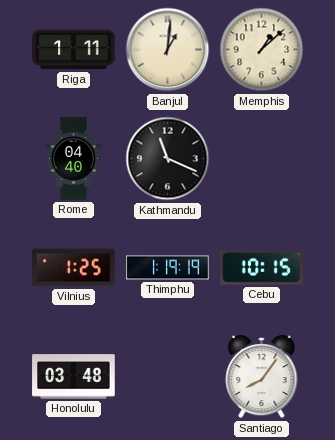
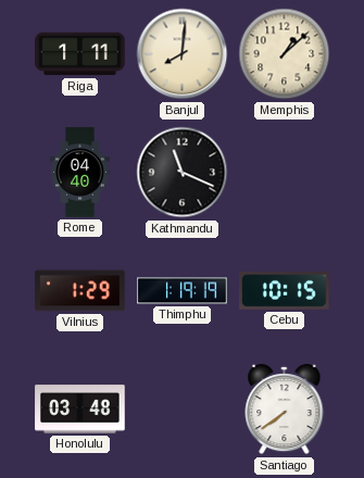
Banjul: 1:01 -> 8:01
Vilnius: 1:25 -> 1:29
Santiago: 8:06 -> 7:39
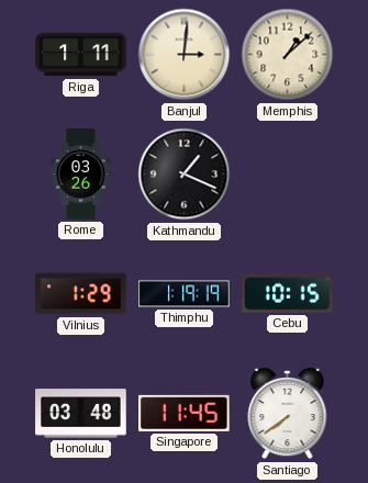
Banjul: 8:01 -> 3:01
Rome: 04:40 -> 03:26
Kathmandu: 11:19 -> 1:19
Singapore: none -> 11:45
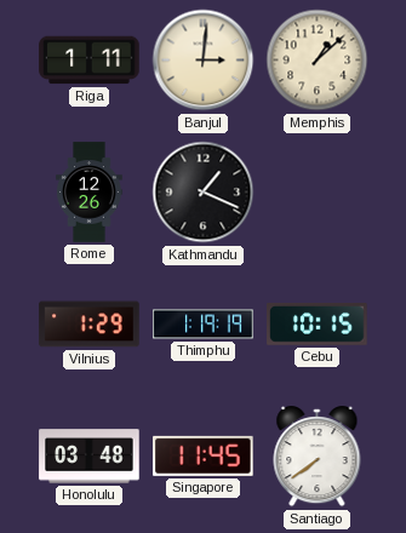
Rome: 03:26 -> 12:26
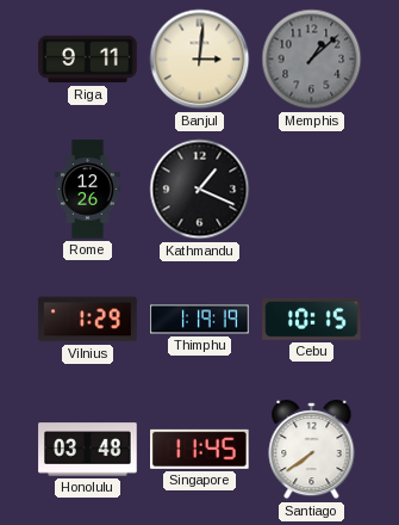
Riga: 1:11 -> 9:11
Memphis dial: cream -> grey
